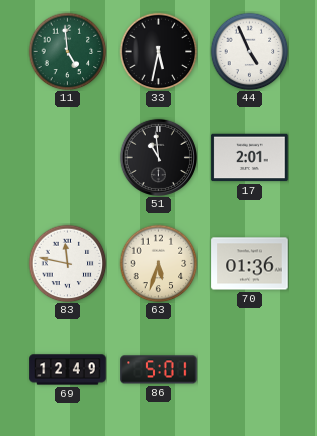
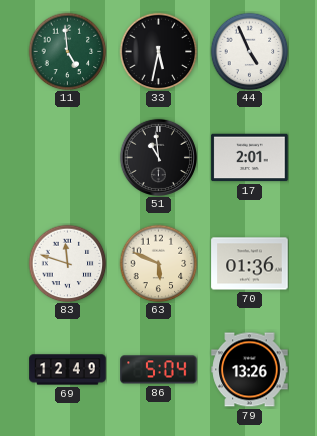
83: 11:47 -> 11:48
63: 5:33 -> 5:49
86: 5:01 -> 5:04
79: none -> 13:26
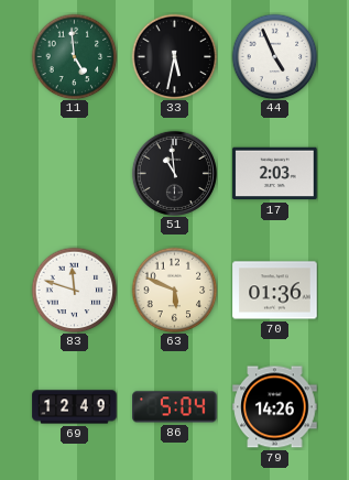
17: 2:01 -> 2:03
79: 13:26 -> 14:26
